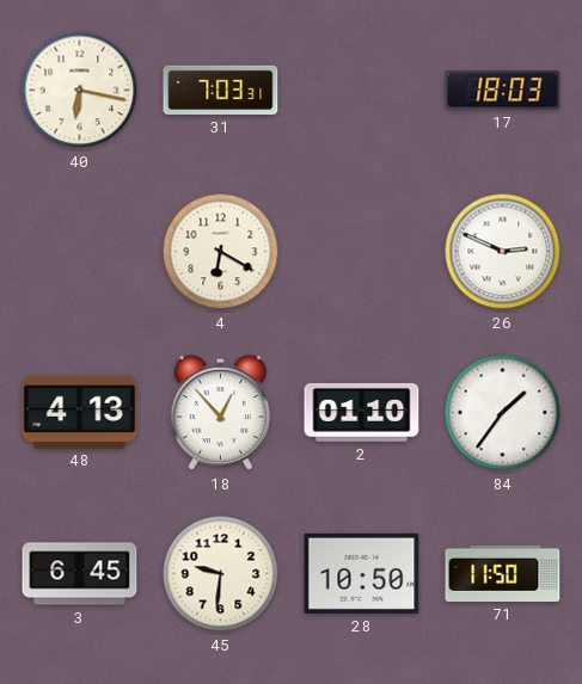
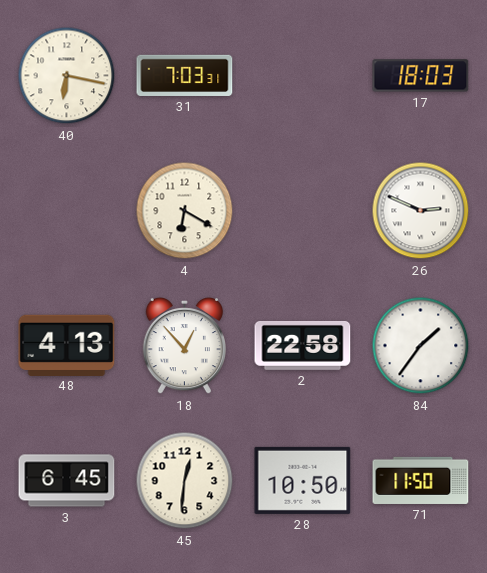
2: 01:10 -> 22:58
45: 9:31 -> 12:31
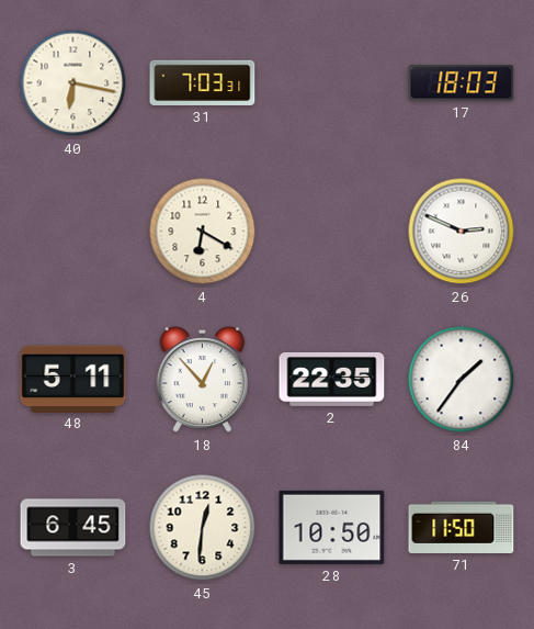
48: 4:13 -> 5:11
2: 22:58 -> 22:35
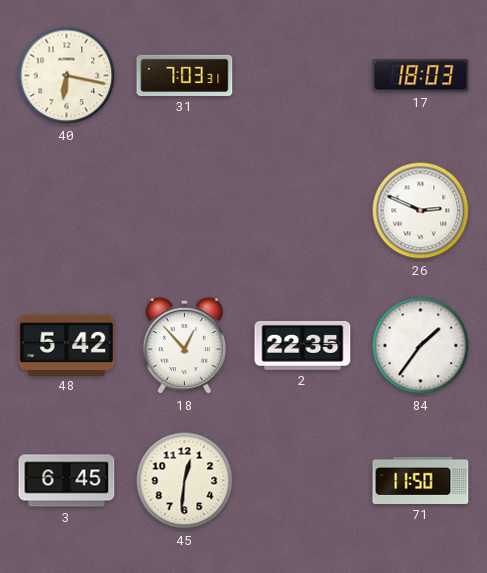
4: 6:20 -> none
48: 5:11 -> 5:42
28: 10:50 -> none
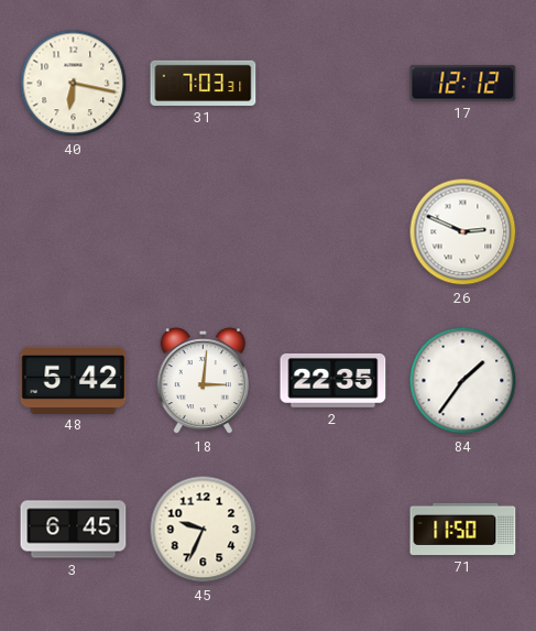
17: 18:03 -> 12:12
18: 12:53 -> 3:01
45: 12:31 -> 9:34
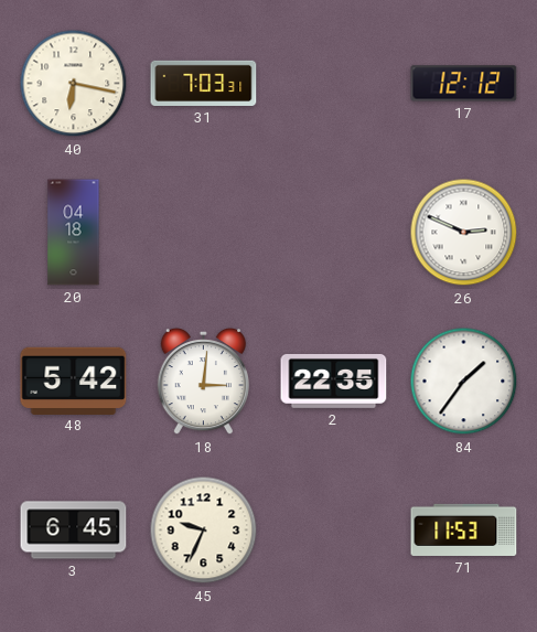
20: none -> 04:18
71: 11:50 -> 11:53
